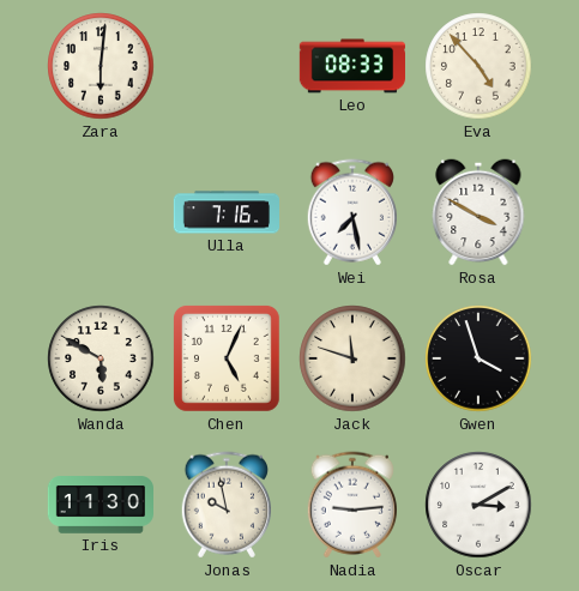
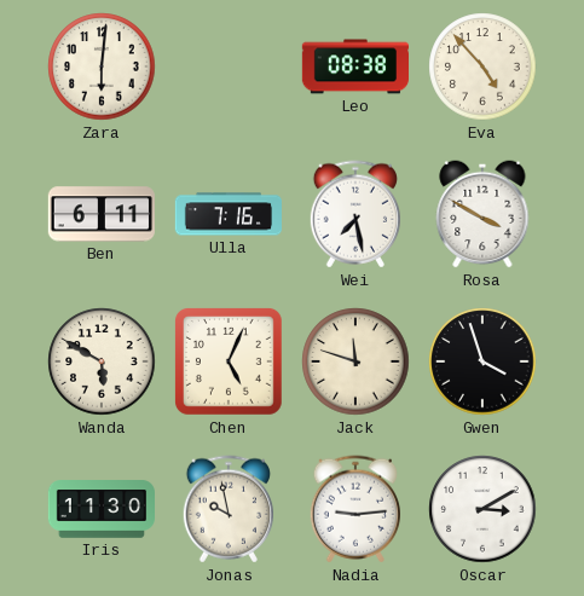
Leo: 08:33 -> 08:38
Ben: none -> 6:11
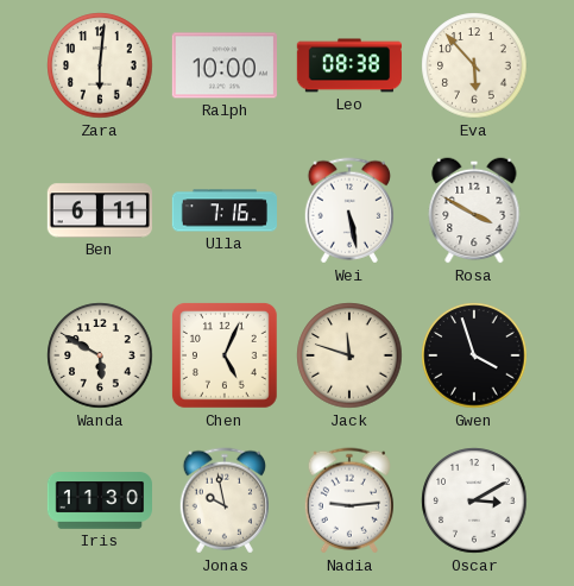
Ralph: none -> 10:00
Eva: 4:53 -> 5:53
Wei: 7:28 -> 5:28
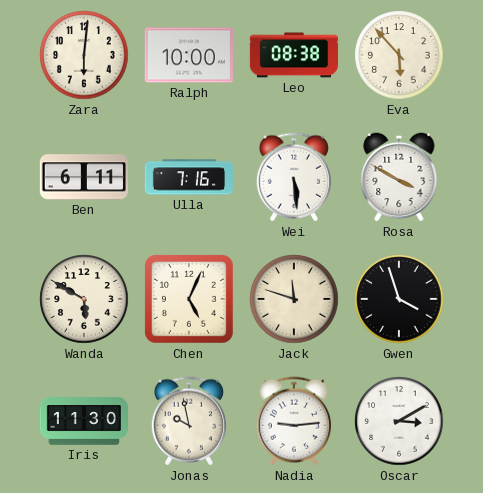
Wei: 5:28 -> 5:29
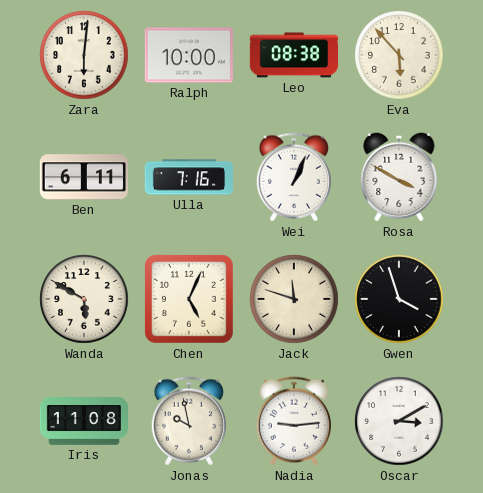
Wei: 5:29 -> 1:04
Iris: 11:30 -> 11:08
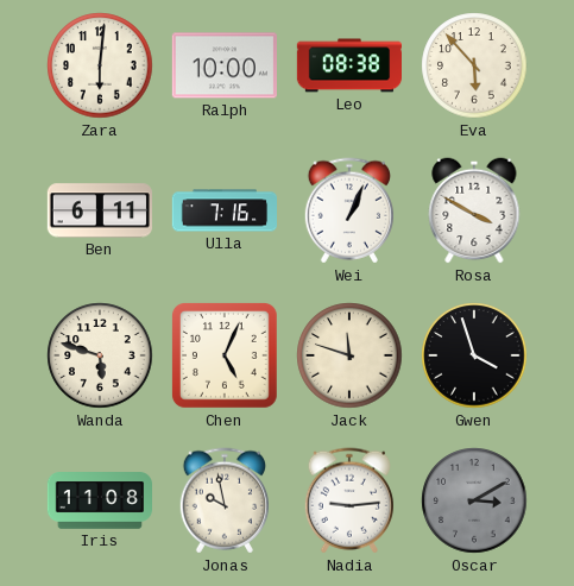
Wanda: 5:50 -> 5:48
Oscar dial: white -> grey
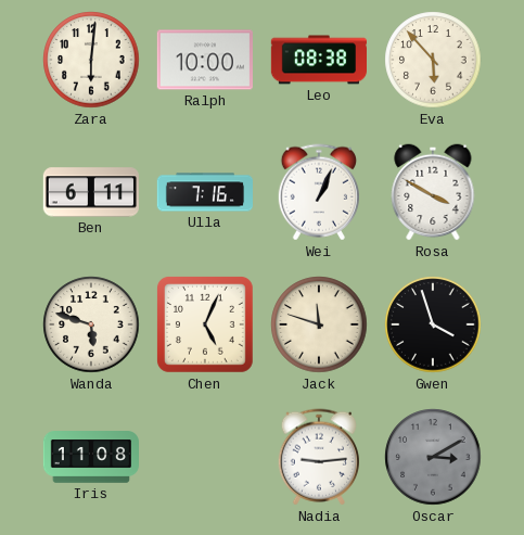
Jonas: 9:58 -> none
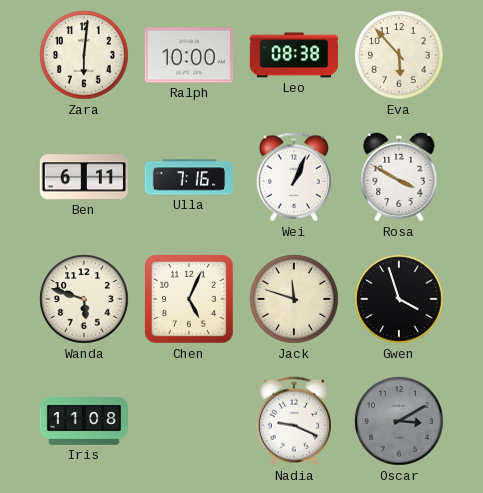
Nadia: 9:14 -> 9:19
